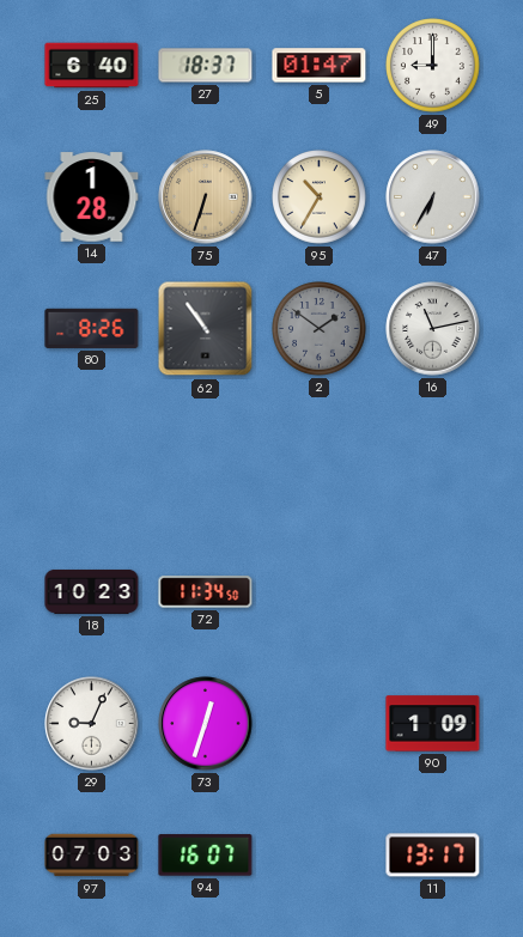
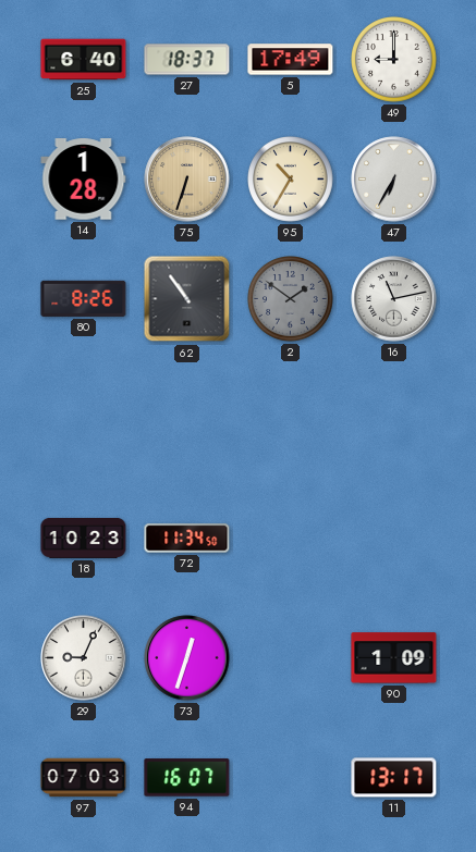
5: 01:47 -> 17:49
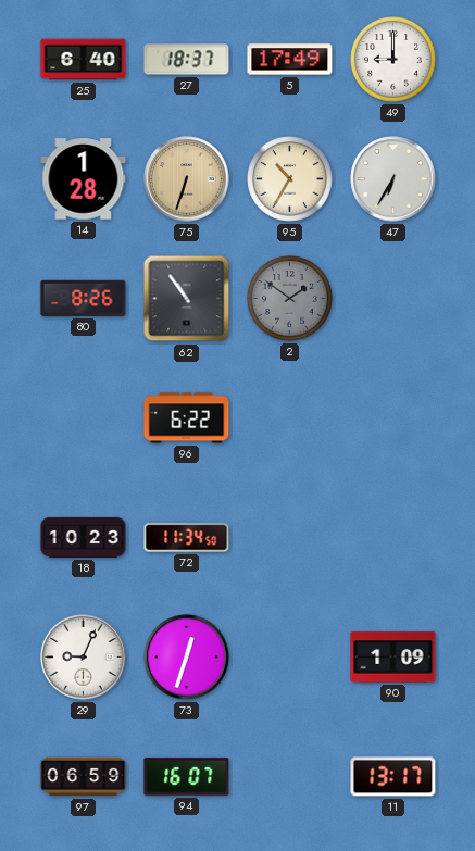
16: 11:13 -> none
96: none -> 6:22
97: 07:03 -> 06:59
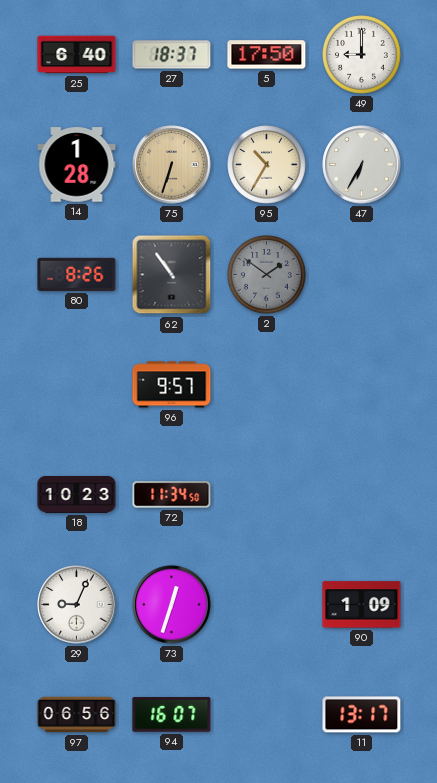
5: 17:49 -> 17:50
96: 6:22 -> 9:57
97: 06:59 -> 06:56
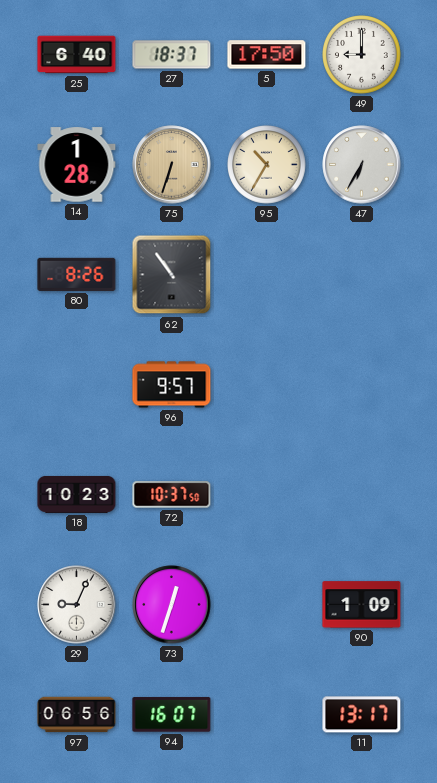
2: 1:51 -> none
72: 11:34 -> 10:37
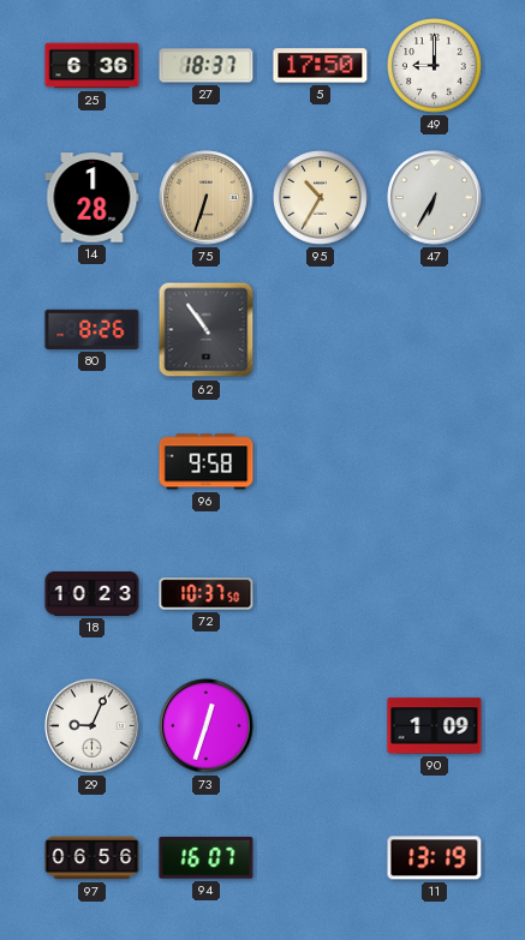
25: 6:40 -> 6:36
96: 9:57 -> 9:58
11: 13:17 -> 13:19
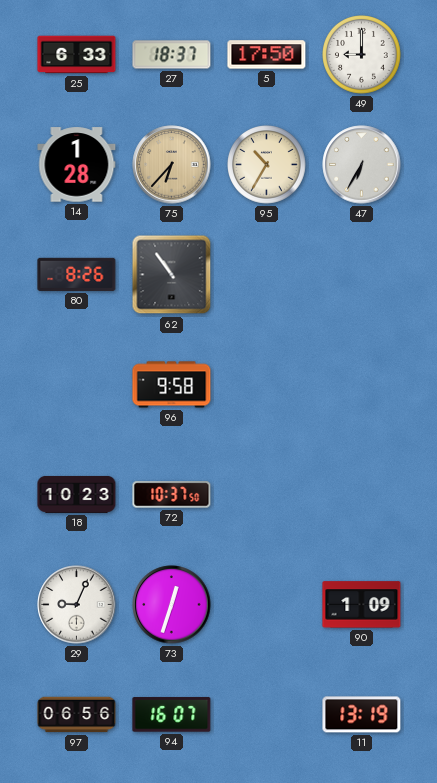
25: 6:36 -> 6:33
75: 6:33 -> 6:37
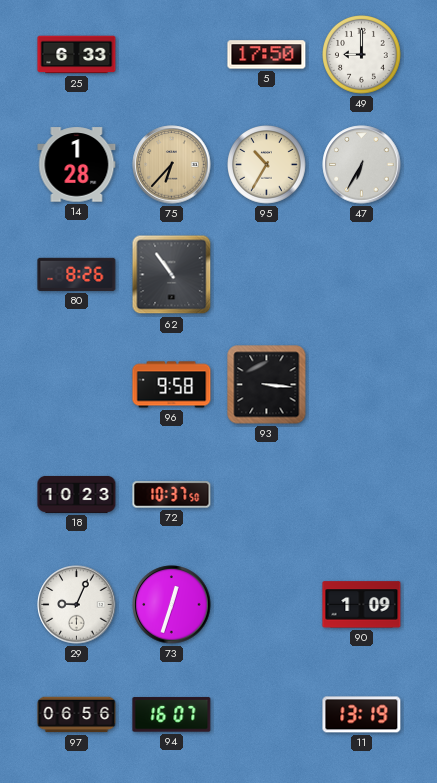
27: 18:37 -> none
93: none -> 3:16
